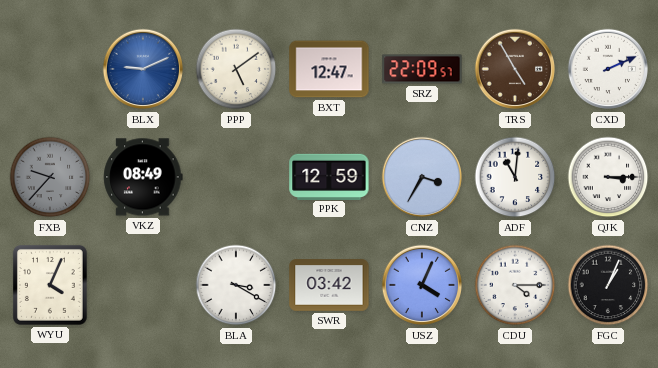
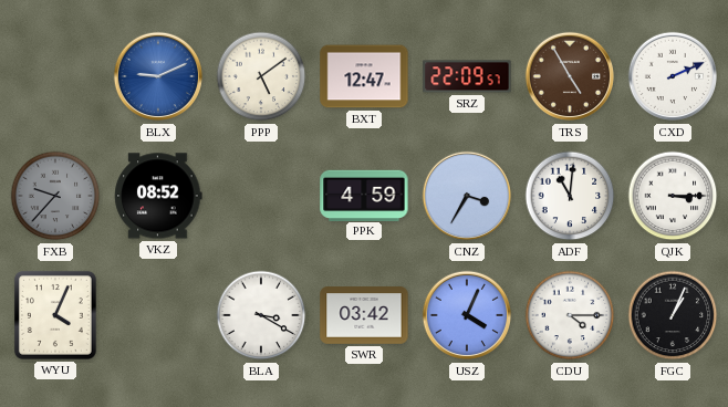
VKZ: 08:49 -> 08:52
PPK: 12:59 -> 4:59
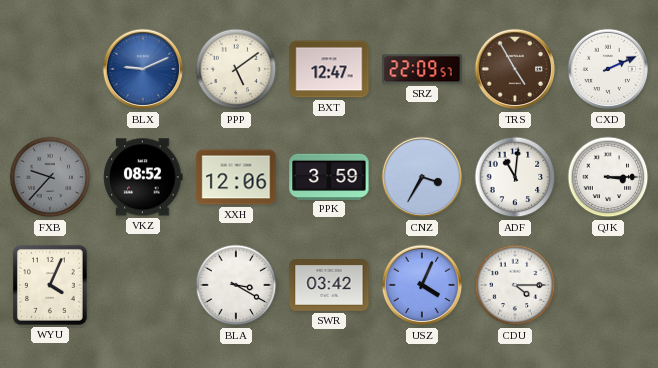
XXH: none -> 12:06
PPK: 4:59 -> 3:59
FGC: 1:04 -> none
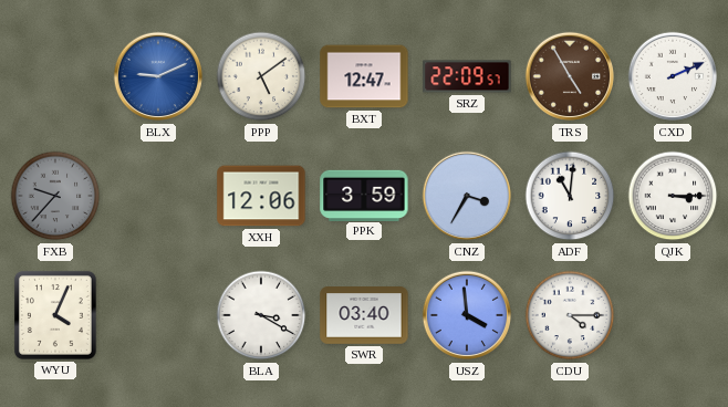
VKZ: 08:52 -> none
SWR: 03:42 -> 03:40
USZ: 4:04 -> 3:59
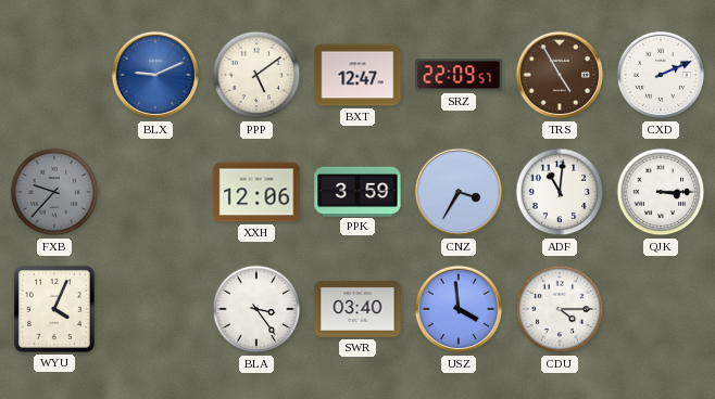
BLA: 3:20 -> 3:24
